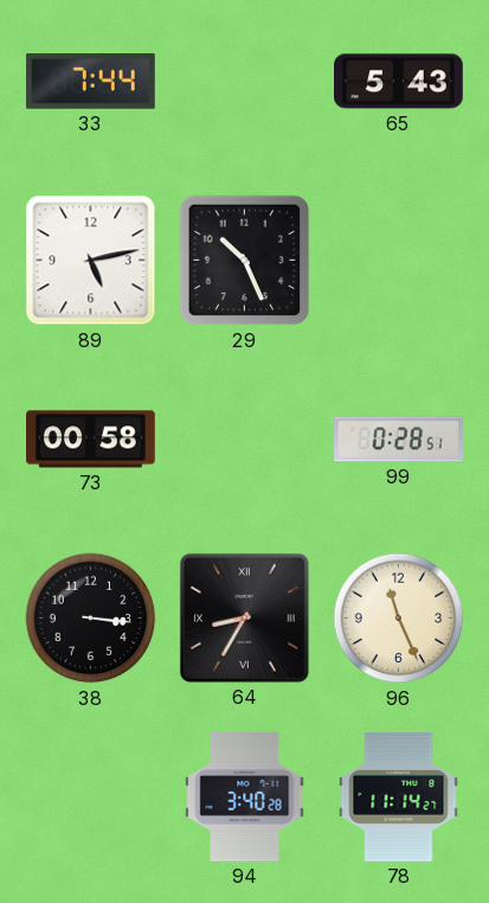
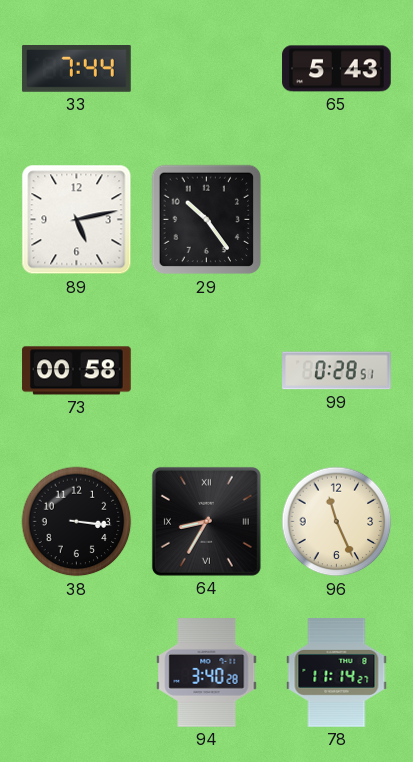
29: 10:26 -> 10:24
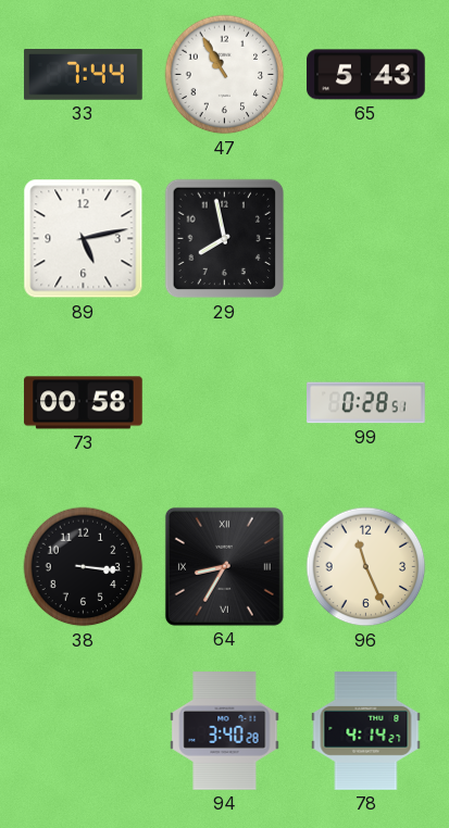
47: none -> 10:55
29: 10:24 -> 7:58
78: 11:14 -> 4:14
